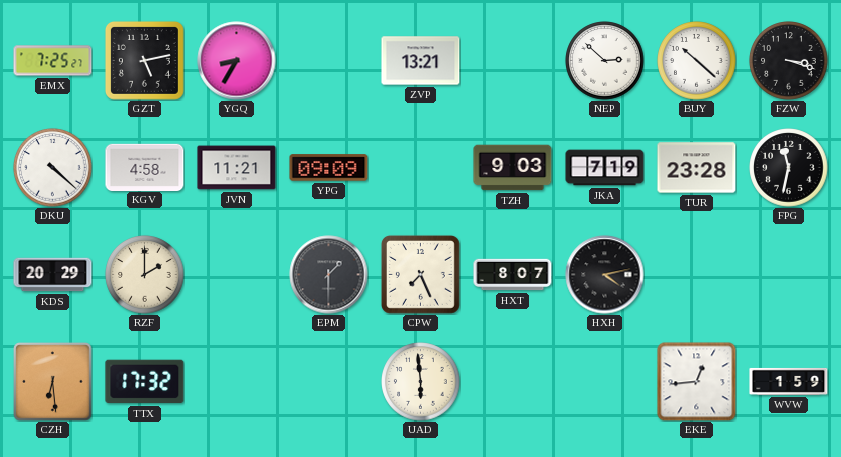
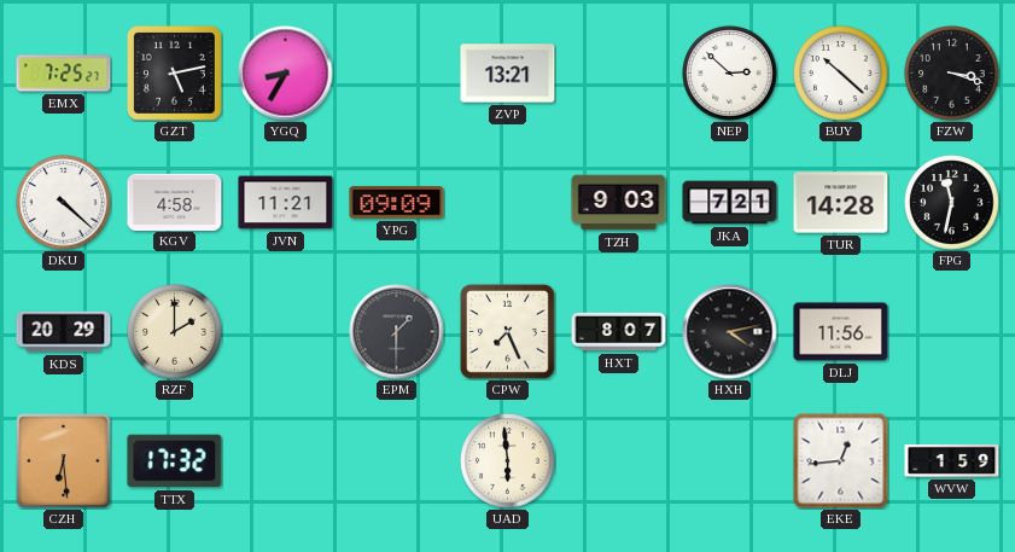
JKA: 7:19 -> 7:21
TUR: 23:28 -> 14:28
DLJ: none -> 11:56
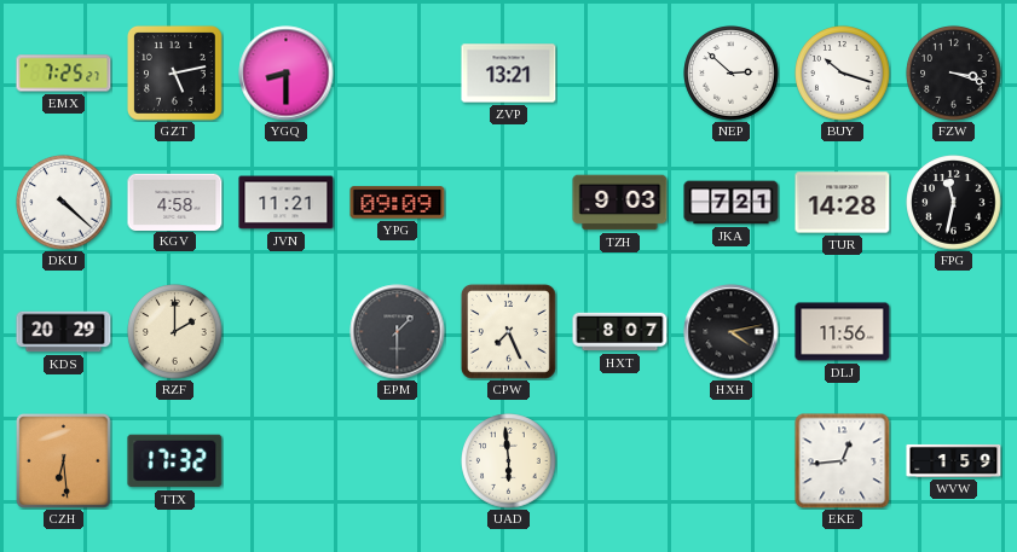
YGQ: 8:35 -> 8:30
BUY: 10:22 -> 10:18
